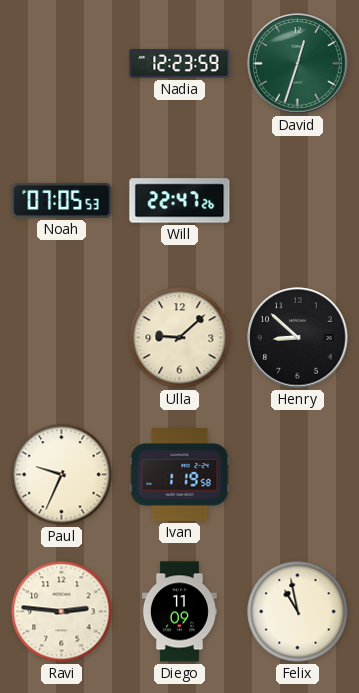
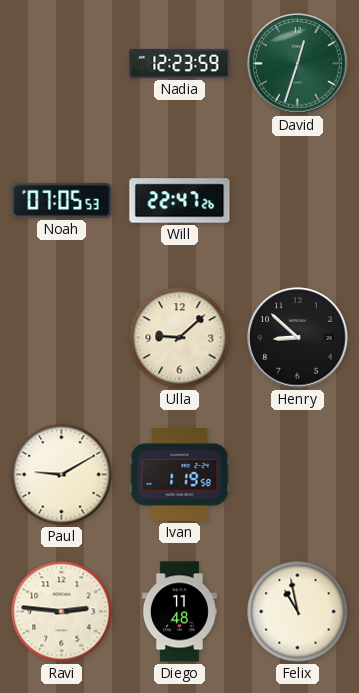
Paul: 9:34 -> 9:10
Diego: 11:09 -> 11:48
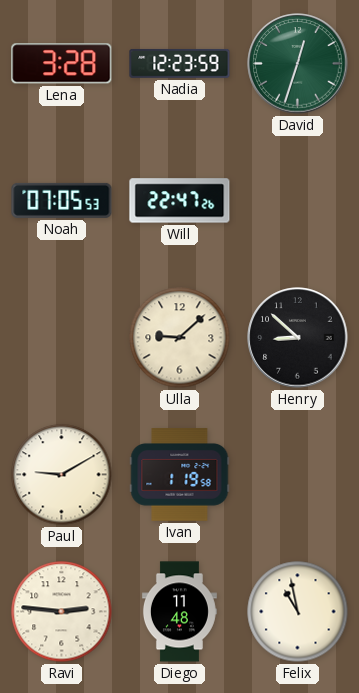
Lena: none -> 3:28
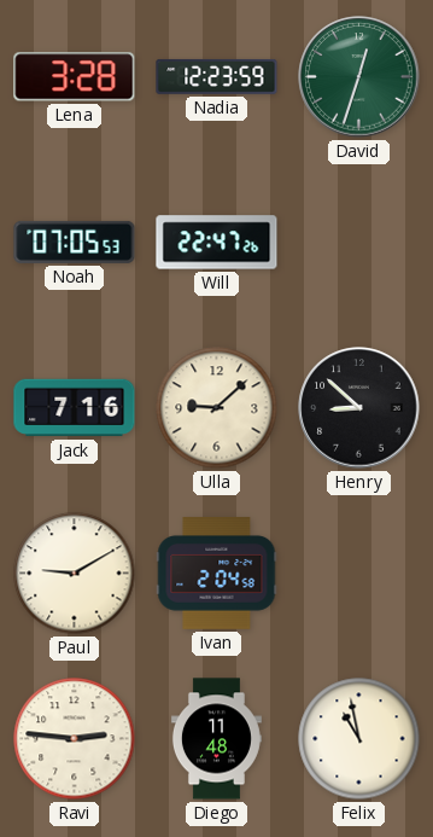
Jack: none -> 7:16
Ivan: 1:19 -> 2:04
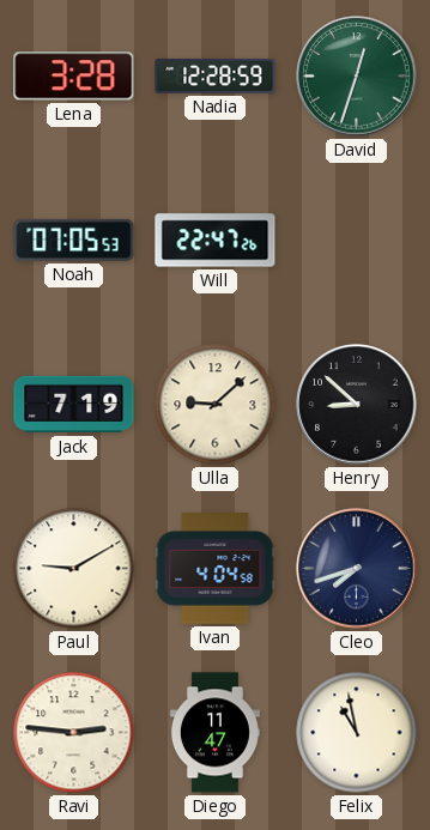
Nadia: 12:23 -> 12:28
Jack: 7:16 -> 7:19
Ivan: 2:04 -> 4:04
Cleo: none -> 7:42
Diego: 11:48 -> 11:47
